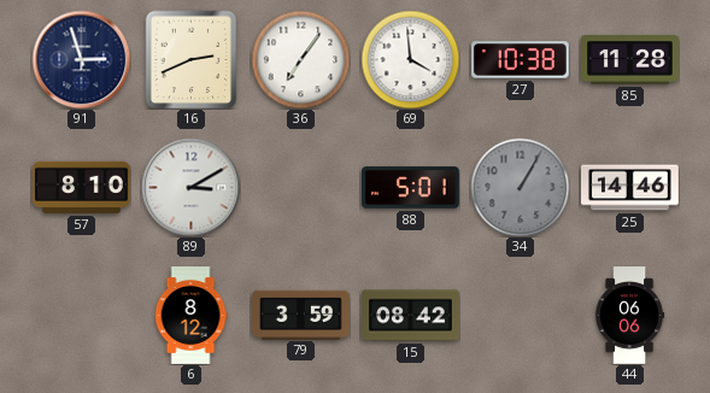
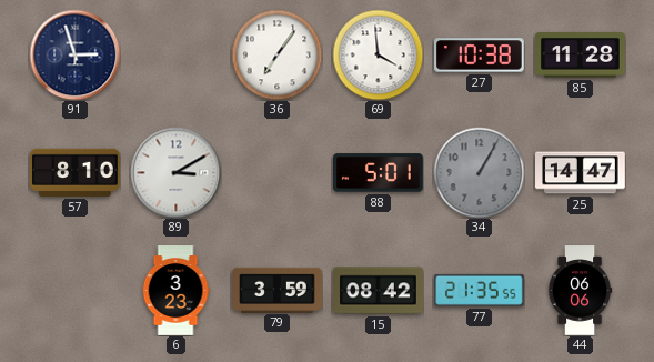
16: 2:41 -> none
25: 14:46 -> 14:47
6: 8:12 -> 3:23
77: none -> 21:35
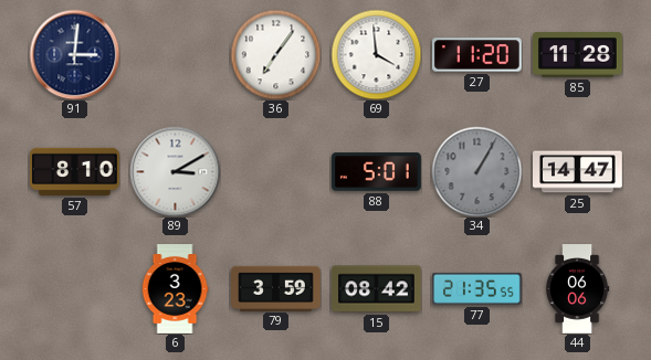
91: 2:57 -> 3:01
27: 10:38 -> 11:20
